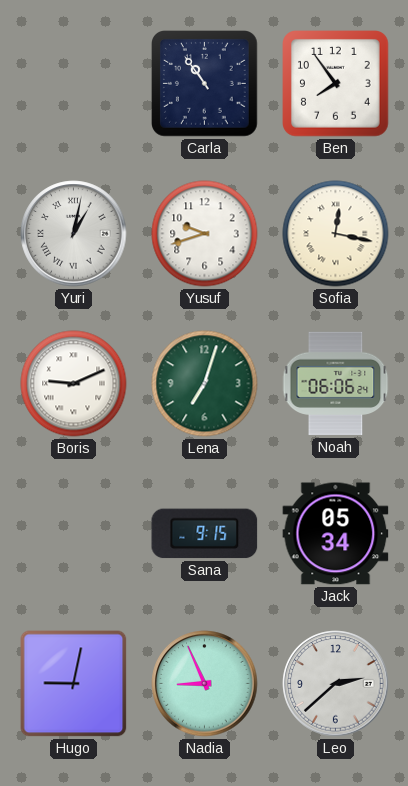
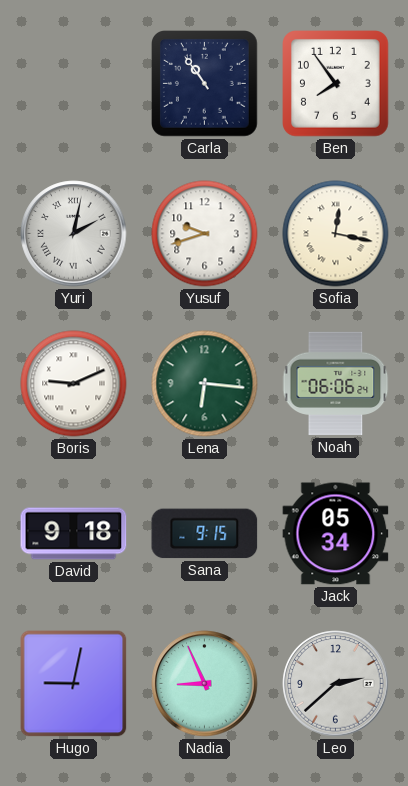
Yuri: 1:02 -> 2:02
Lena: 7:03 -> 6:16
David: none -> 9:18
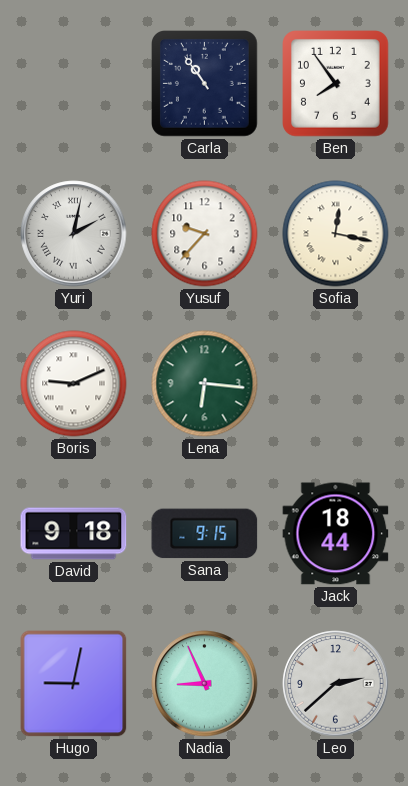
Yusuf: 9:42 -> 9:37
Noah: 06:06 -> none
Jack: 05:34 -> 18:44
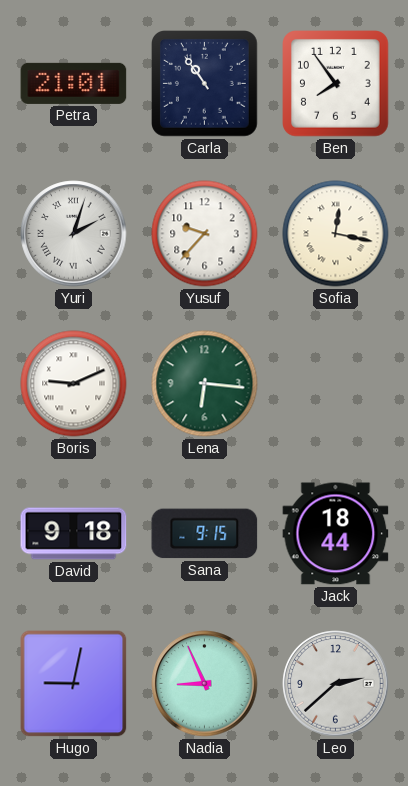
Petra: none -> 21:01
Yuri: 2:02 -> 2:03
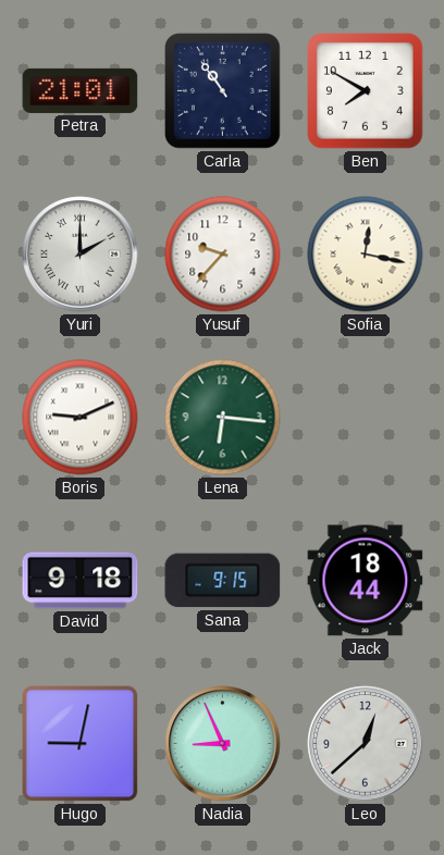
Ben: 7:54 -> 7:50
Yuri: 2:03 -> 2:00
Leo: 2:38 -> 12:38
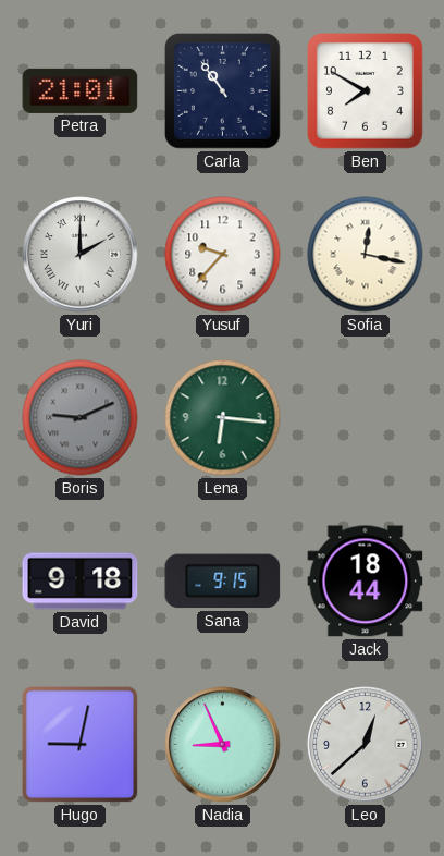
Boris dial: white -> grey
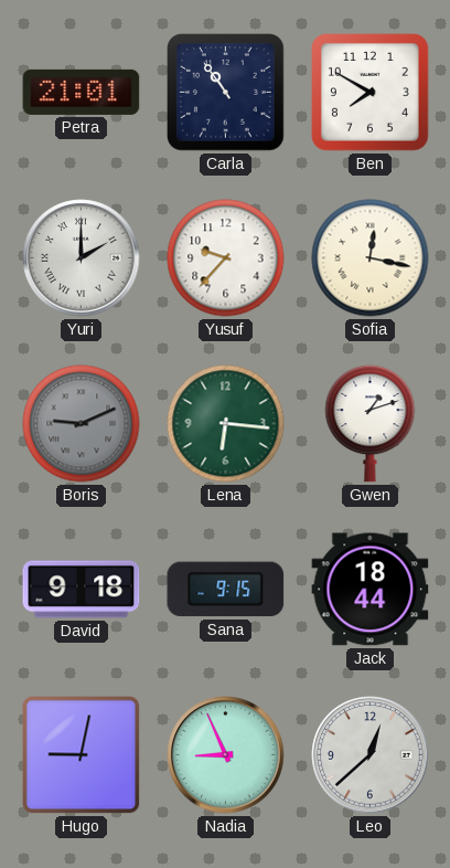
Gwen: none -> 1:12
